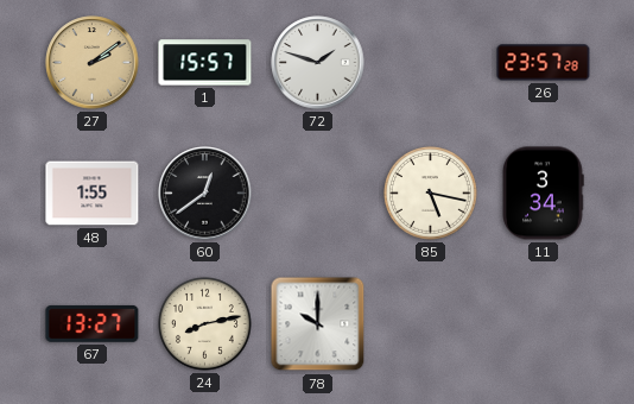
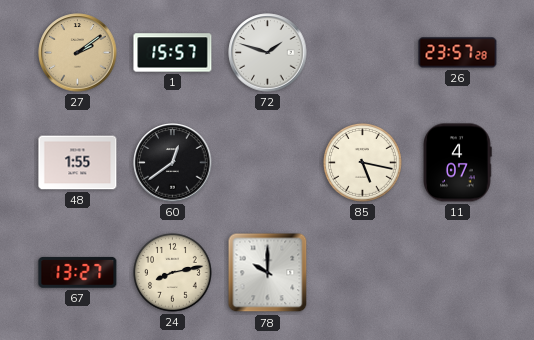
11: 3:34 -> 4:07
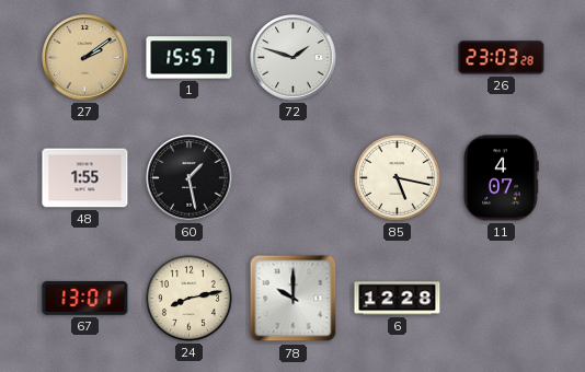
26: 23:57 -> 23:03
60: 12:39 -> 1:28
67: 13:27 -> 13:01
6: none -> 12:28
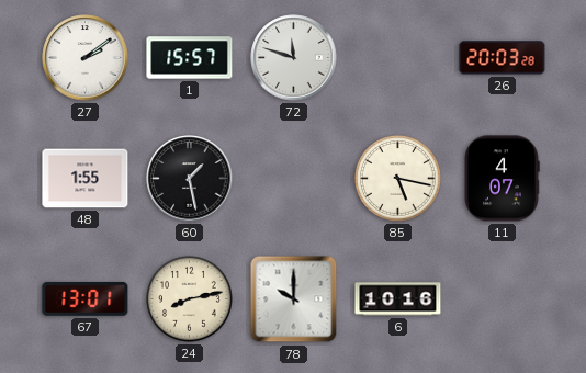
27 dial: champagne -> white
72: 1:48 -> 11:48
26: 23:03 -> 20:03
6: 12:28 -> 10:16
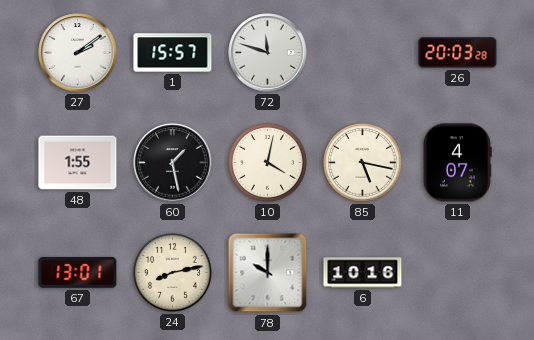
10: none -> 4:02
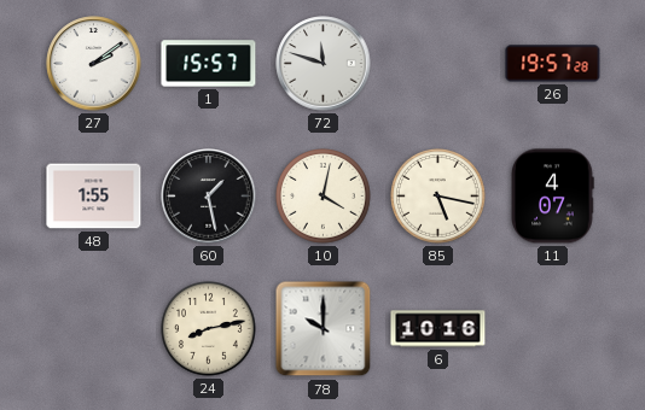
26: 20:03 -> 19:57
67: 13:01 -> none
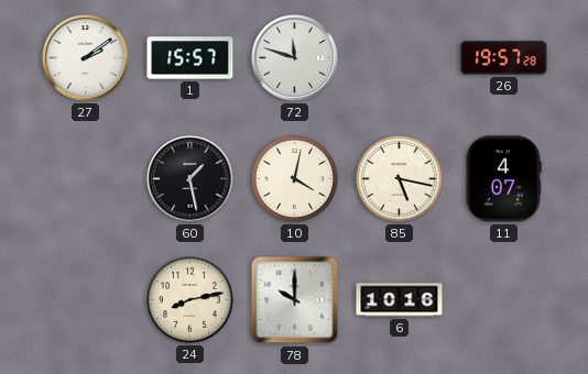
48: 1:55 -> none
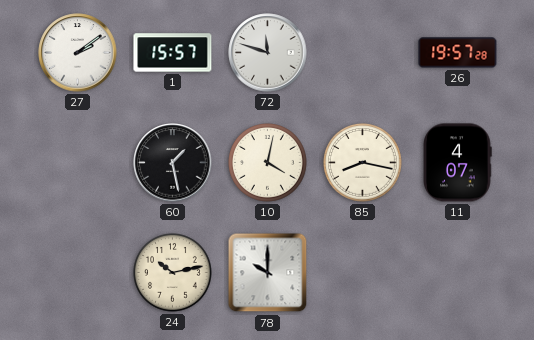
85: 5:17 -> 8:17
24: 8:13 -> 10:13
6: 10:16 -> none
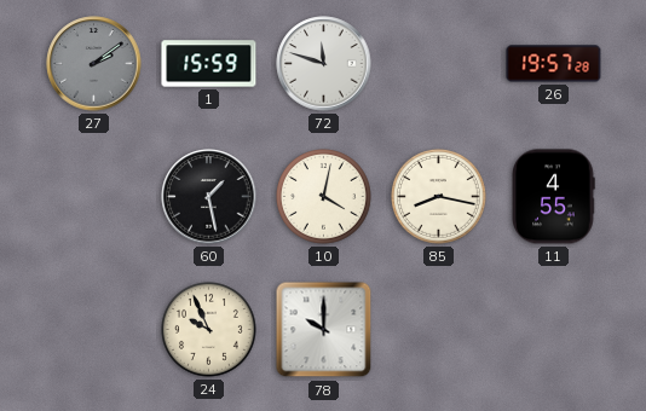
27 dial: white -> grey
1: 15:57 -> 15:59
11: 4:07 -> 4:55
24: 10:13 -> 9:56
